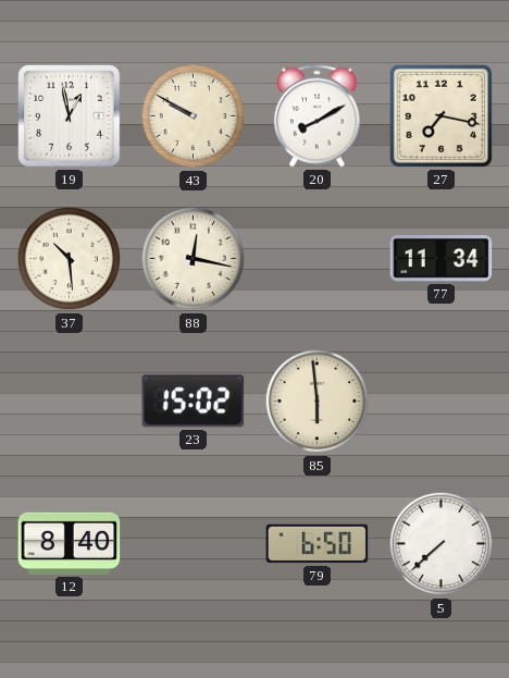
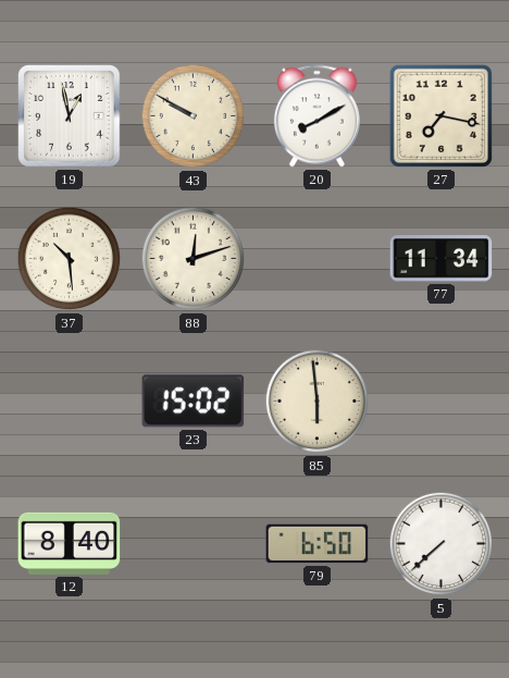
88: 12:17 -> 12:12
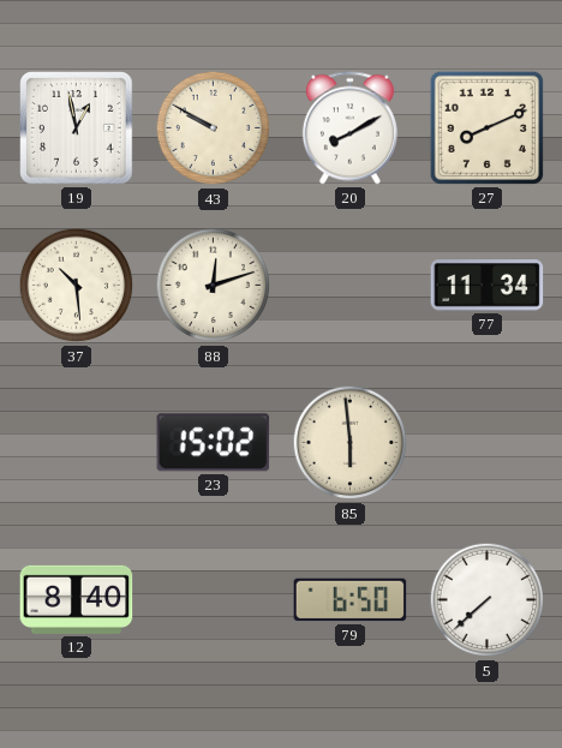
27: 7:17 -> 8:11
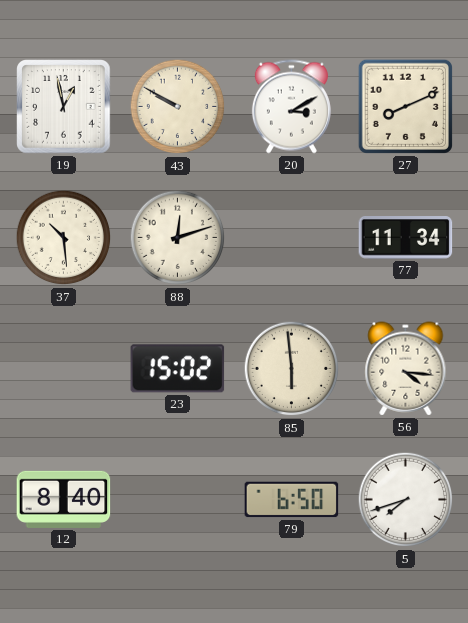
20: 8:10 -> 3:10
56: none -> 4:16
5: 7:38 -> 7:42
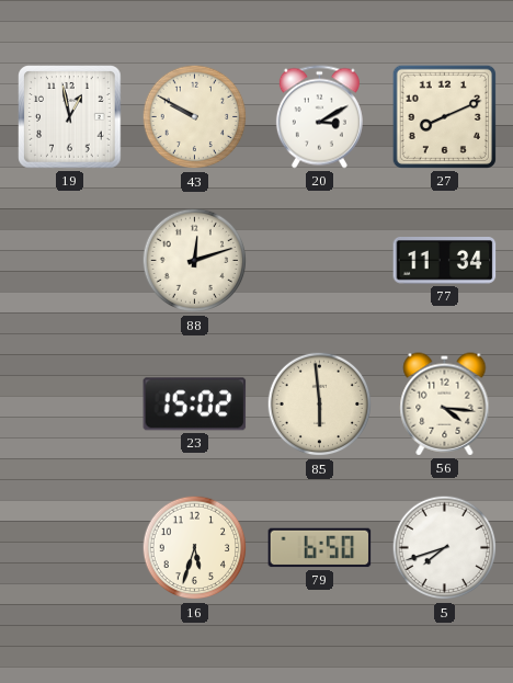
37: 10:29 -> none
12: 8:40 -> none
16: none -> 5:33
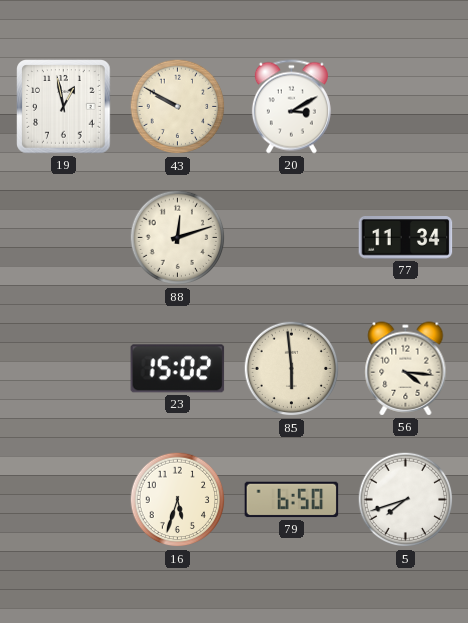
27: 8:11 -> none
